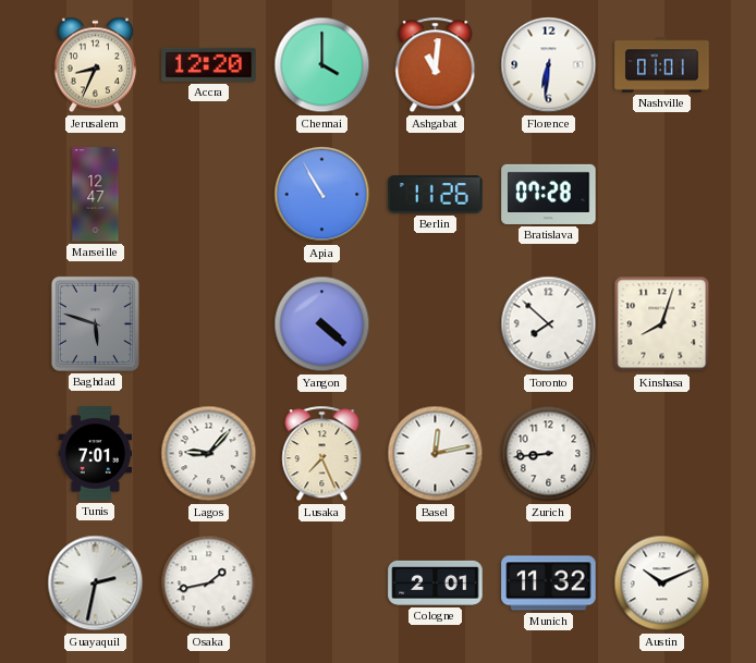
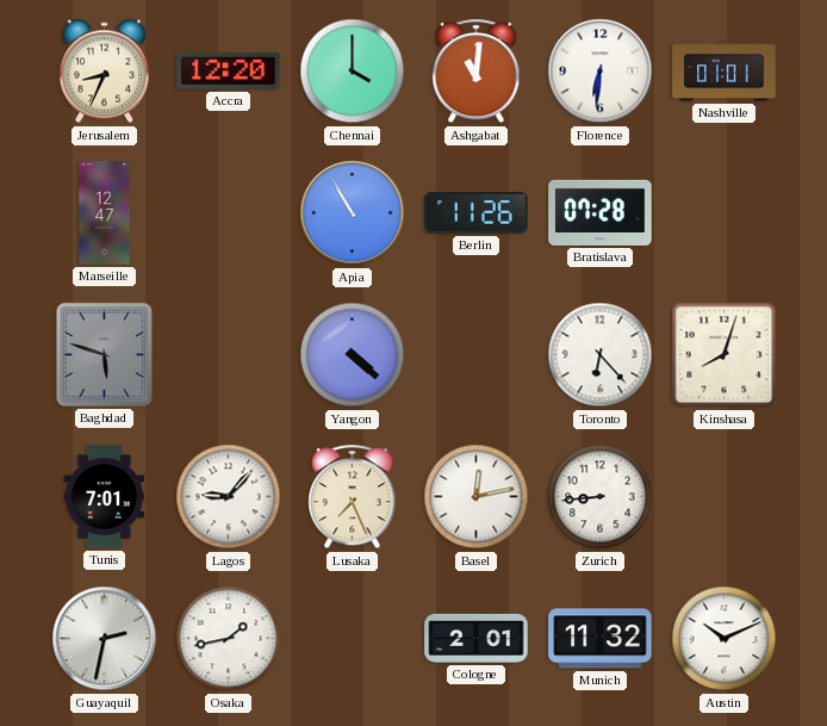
Toronto: 7:52 -> 6:23
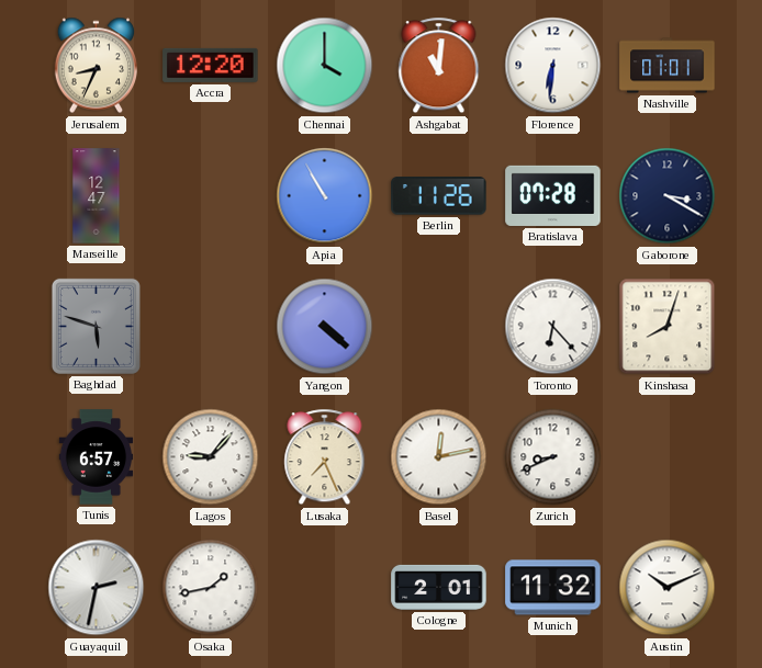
Gaborone: none -> 3:20
Tunis: 7:01 -> 6:57
Zurich: 8:44 -> 8:41
